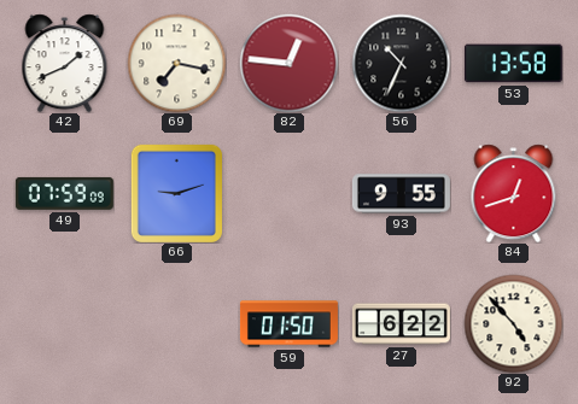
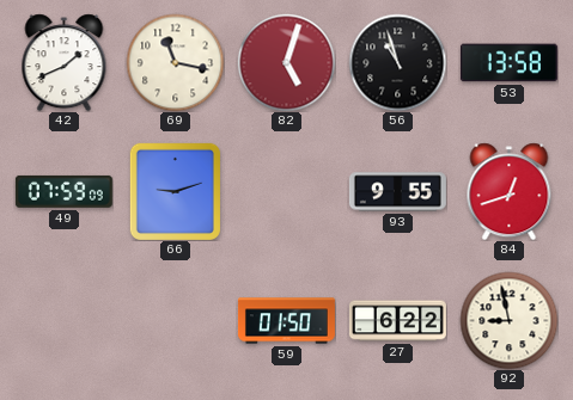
69: 7:17 -> 11:17
82: 12:46 -> 5:03
56: 10:34 -> 10:57
92: 4:53 -> 8:58
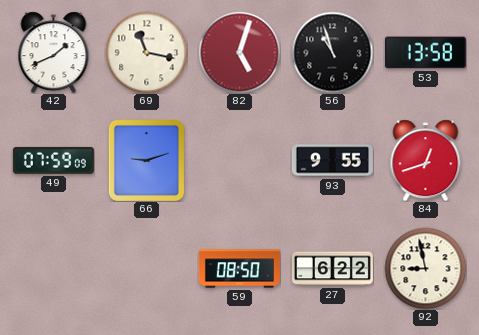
59: 01:50 -> 08:50
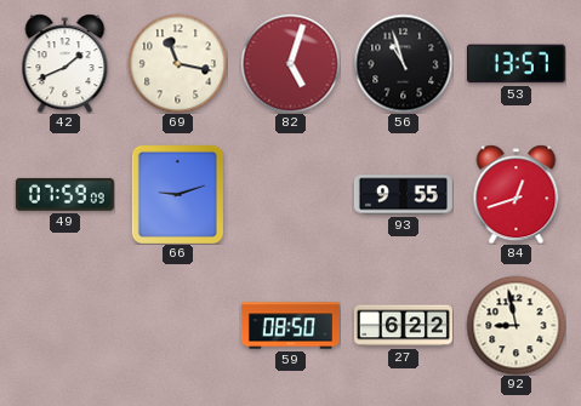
53: 13:58 -> 13:57
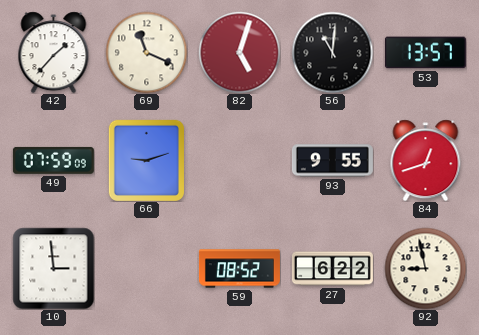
42: 1:41 -> 1:37
69: 11:17 -> 11:19
56: 10:57 -> 11:01
10: none -> 2:59
59: 08:50 -> 08:52
